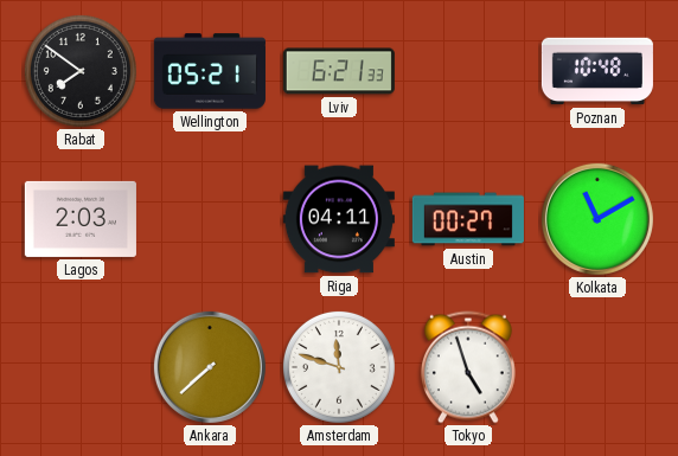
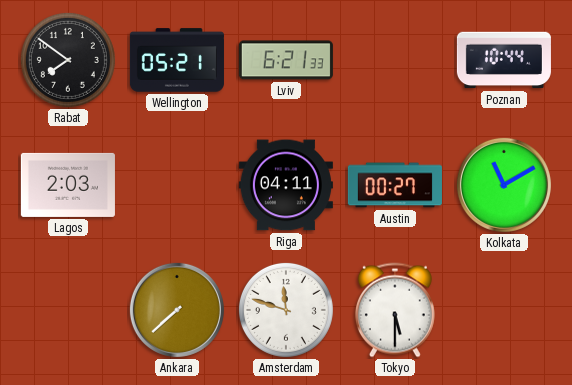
Poznan: 10:48 -> 10:44
Tokyo: 4:57 -> 5:30
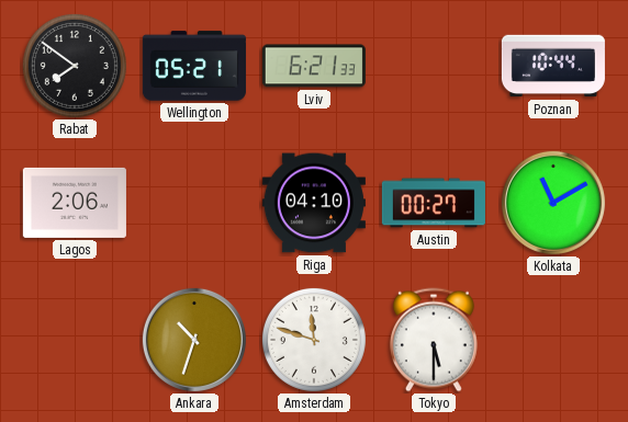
Lagos: 2:03 -> 2:06
Riga: 04:11 -> 04:10
Ankara: 7:38 -> 10:33
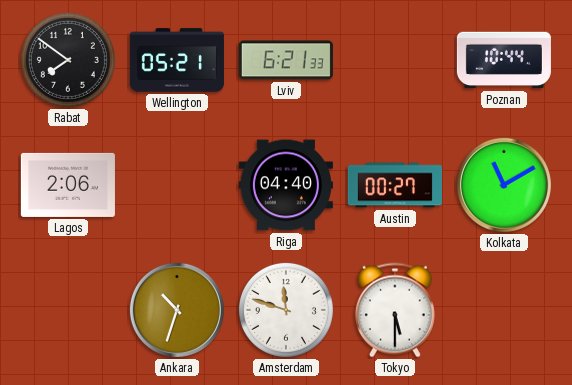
Riga: 04:10 -> 04:40
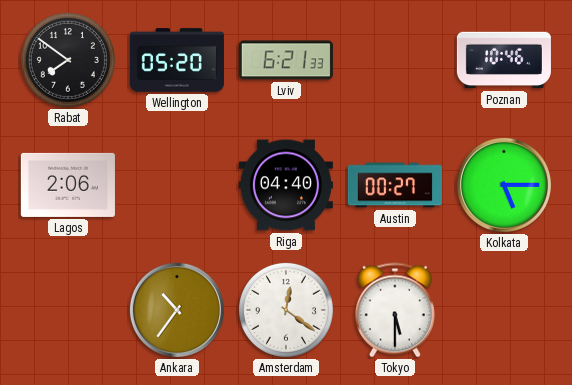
Wellington: 05:21 -> 05:20
Poznan: 10:44 -> 10:46
Kolkata: 11:10 -> 5:15
Ankara: 10:33 -> 10:36
Amsterdam: 11:48 -> 12:21
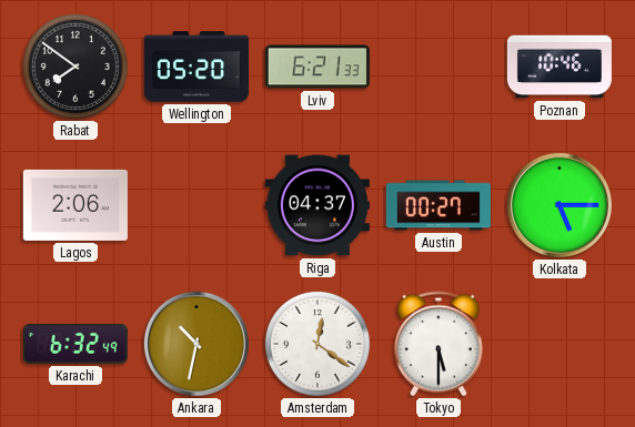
Riga: 04:40 -> 04:37
Karachi: none -> 6:32
Ankara: 10:36 -> 10:32
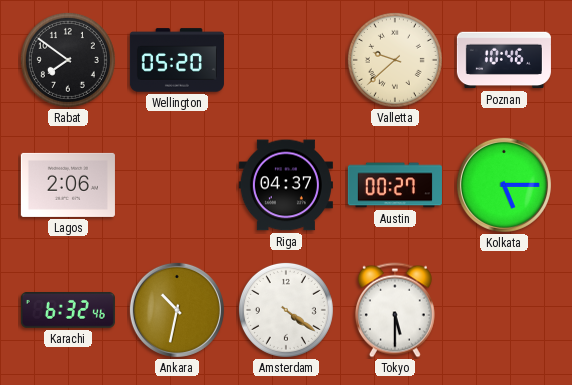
Lviv: 6:21 -> none
Valletta: none -> 9:38
Karachi: 6:32:49 -> 6:32:46
Amsterdam: 12:21 -> 4:21
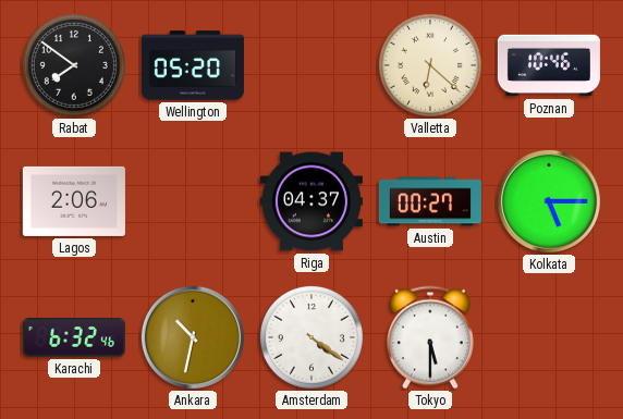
Valletta: 9:38 -> 6:22
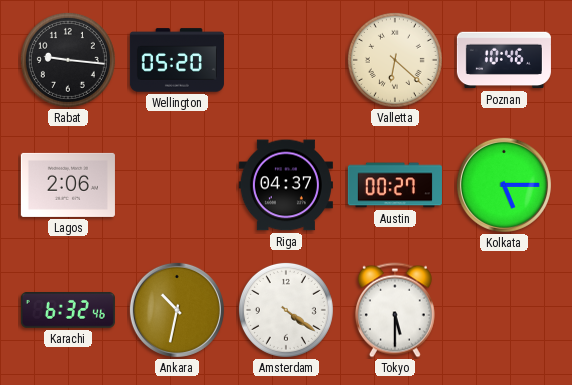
Rabat: 7:51 -> 9:16
